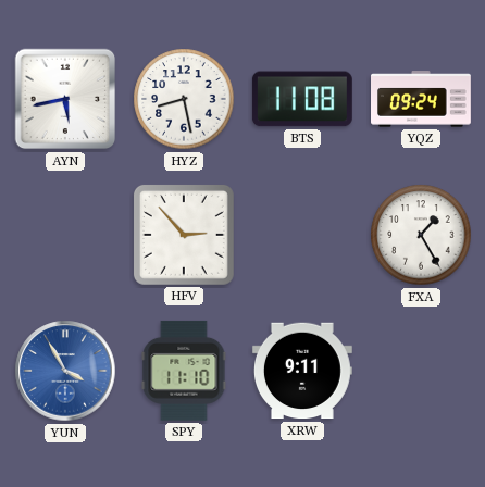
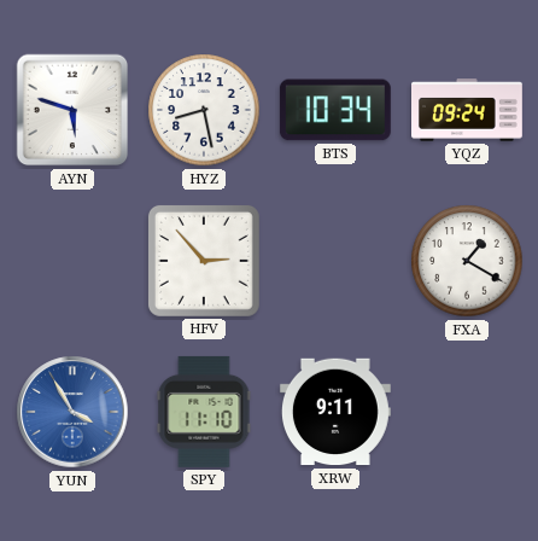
AYN: 5:43 -> 5:48
BTS: 11:08 -> 10:34
FXA: 1:25 -> 1:20
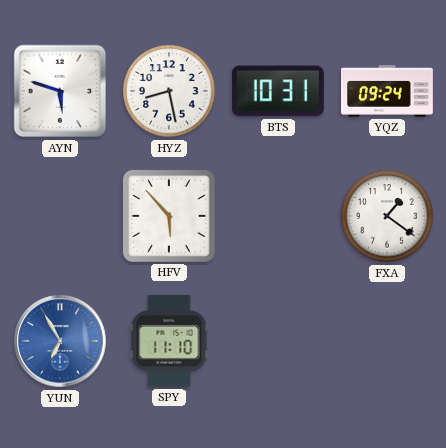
BTS: 10:34 -> 10:31
HFV: 2:53 -> 5:53
FXA: 1:20 -> 1:21
YUN: 3:55 -> 6:55
XRW: 9:11 -> none
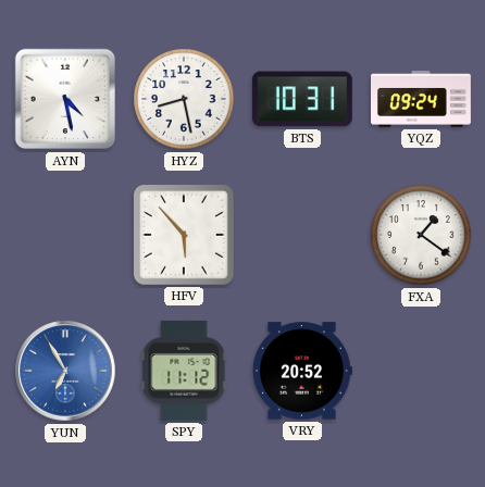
AYN: 5:48 -> 4:28
SPY: 11:10 -> 11:12
VRY: none -> 20:52
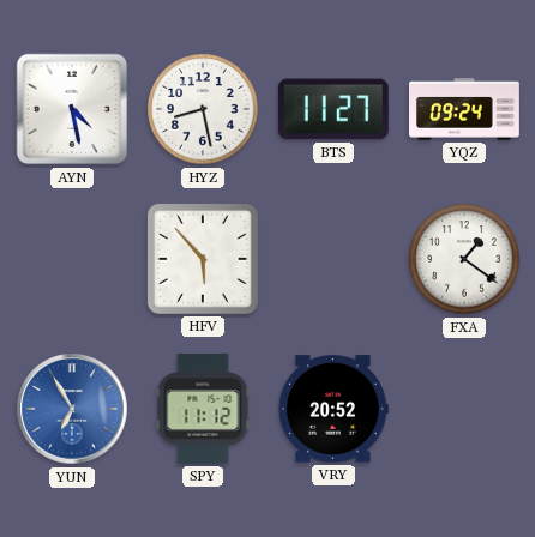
BTS: 10:31 -> 11:27
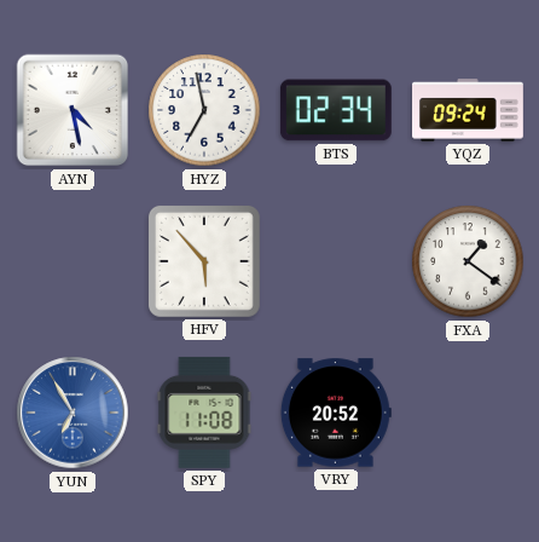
HYZ: 8:28 -> 6:58
BTS: 11:27 -> 02:34
SPY: 11:12 -> 11:08
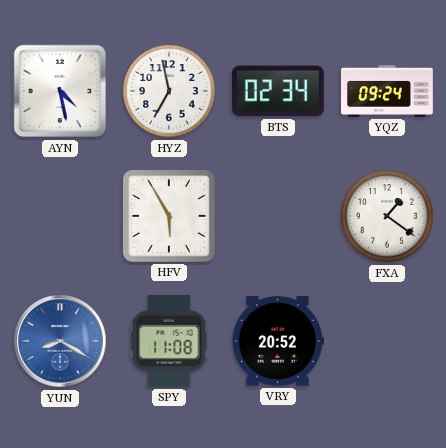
HFV: 5:53 -> 5:55
YUN: 6:55 -> 8:20
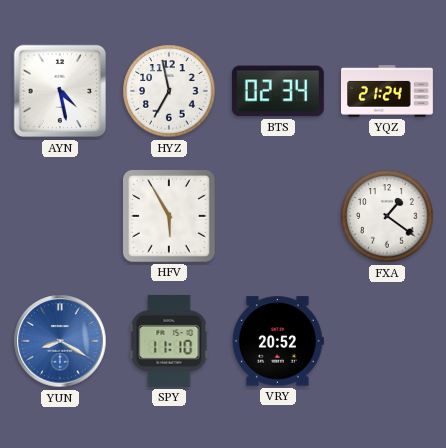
YQZ: 09:24 -> 21:24
SPY: 11:08 -> 11:10
